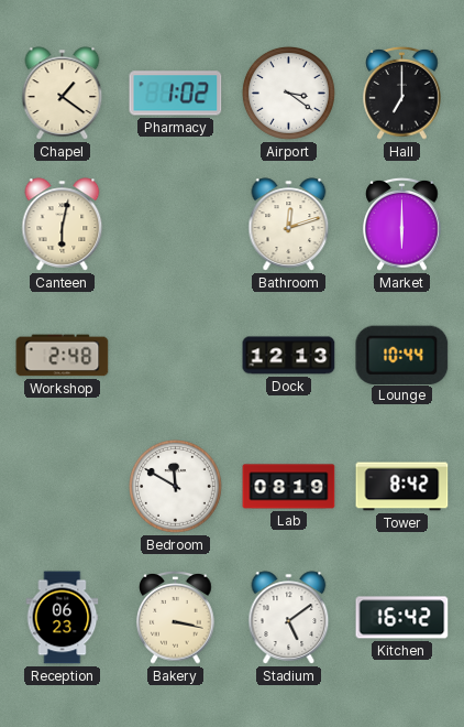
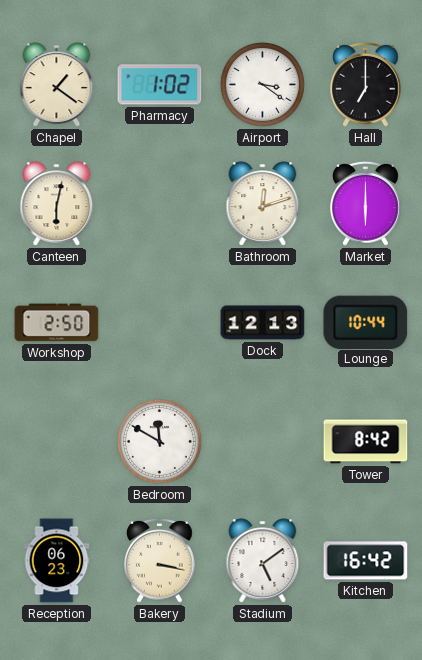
Workshop: 2:48 -> 2:50
Lab: 08:19 -> none
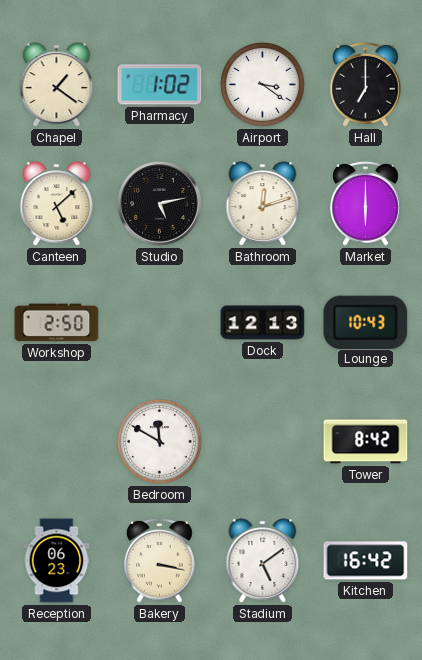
Canteen: 6:02 -> 5:08
Studio: none -> 5:13
Lounge: 10:44 -> 10:43
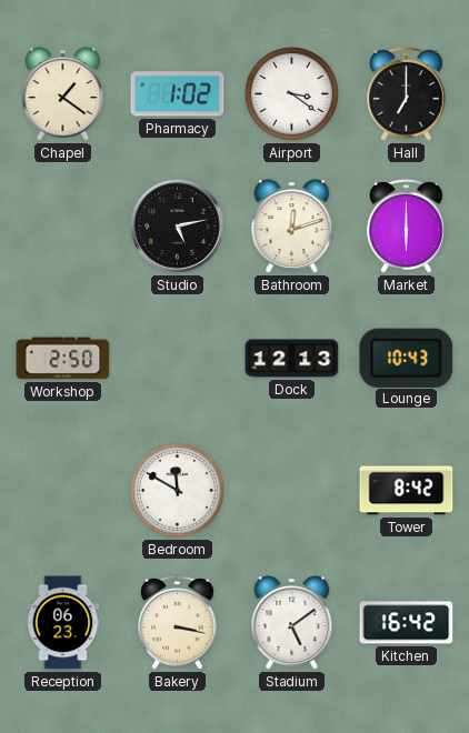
Canteen: 5:08 -> none
